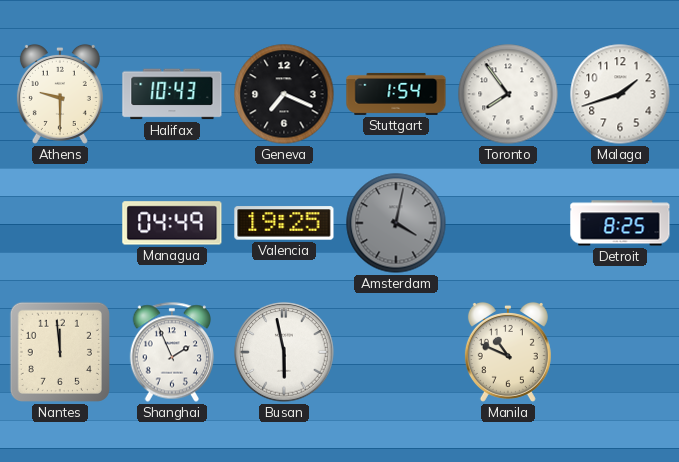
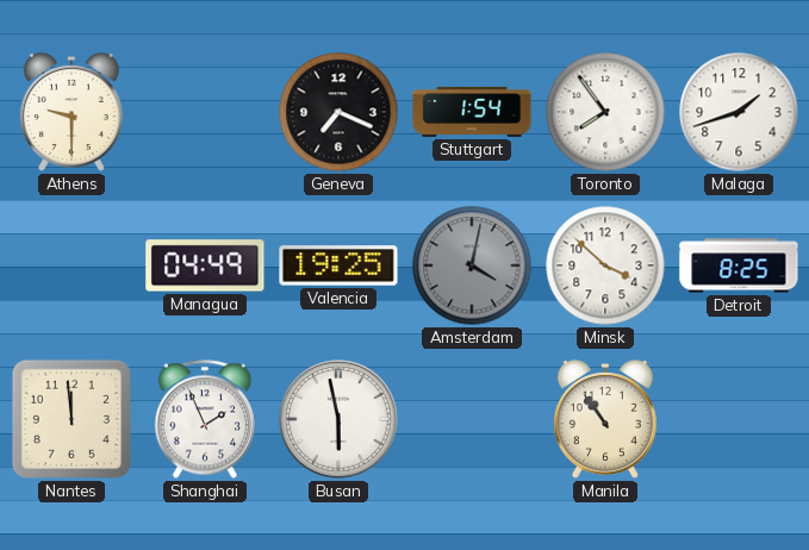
Halifax: 10:43 -> none
Minsk: none -> 3:52
Manila: 10:49 -> 10:54
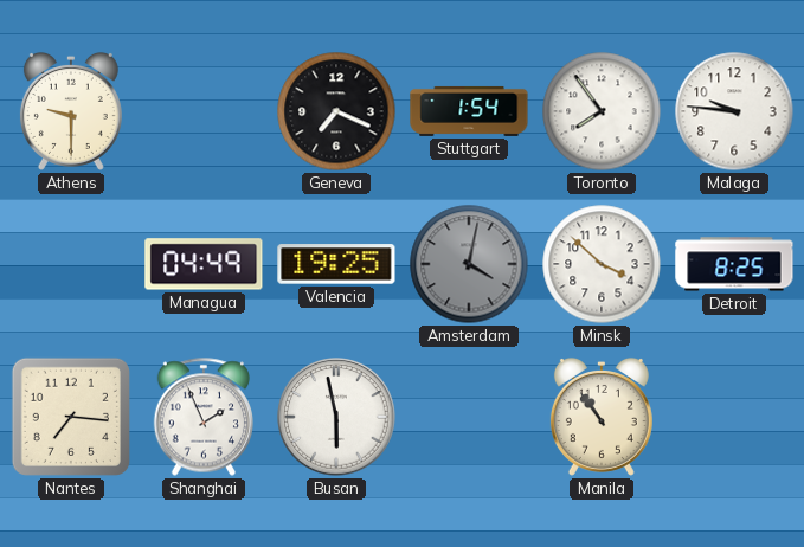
Malaga: 1:42 -> 9:46
Nantes: 11:59 -> 7:16
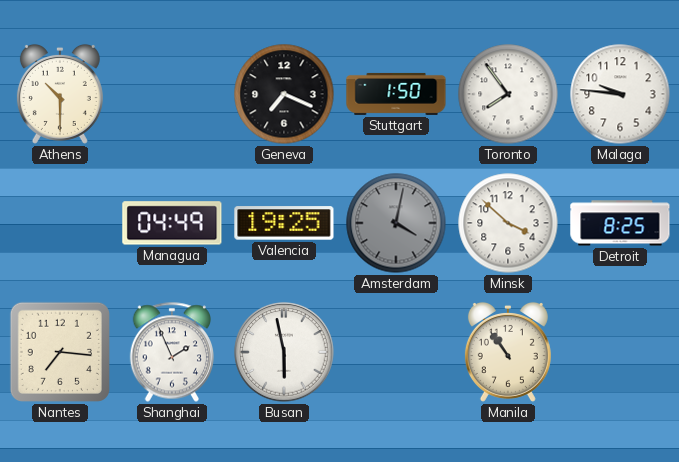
Athens: 9:30 -> 10:30
Stuttgart: 1:54 -> 1:50
